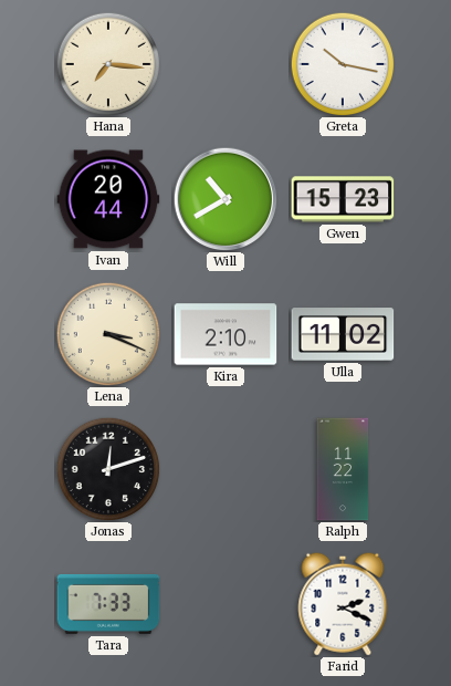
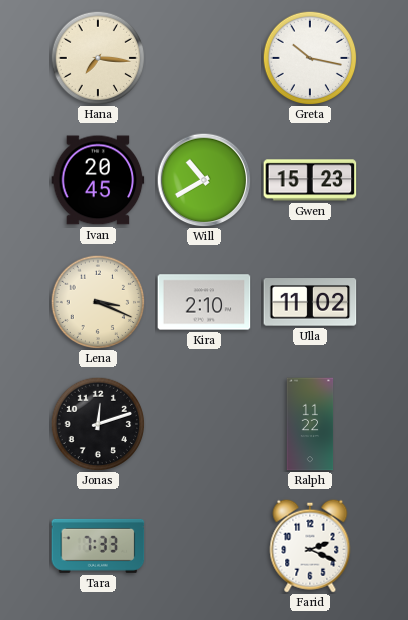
Ivan: 20:44 -> 20:45
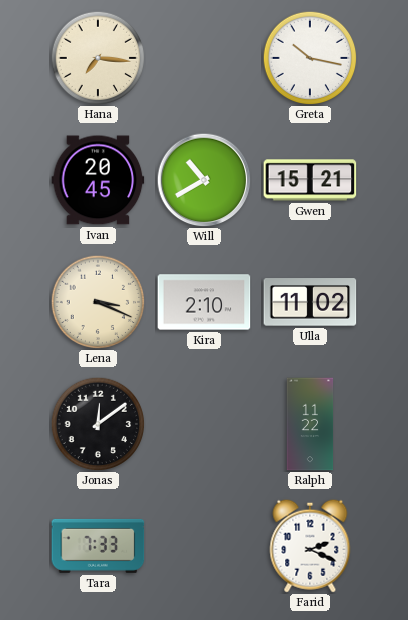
Gwen: 15:23 -> 15:21
Jonas: 12:12 -> 12:09
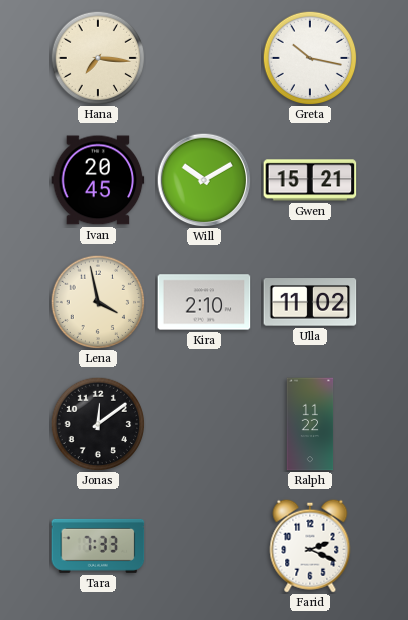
Will: 10:40 -> 10:10
Lena: 3:19 -> 3:58
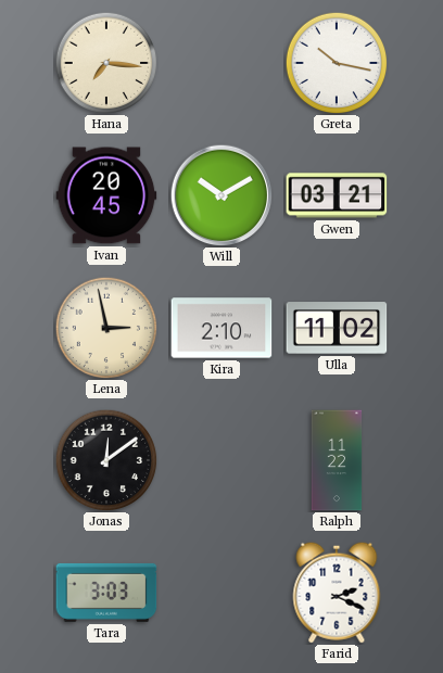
Gwen: 15:21 -> 03:21
Lena: 3:58 -> 2:58
Tara: 7:33 -> 3:03
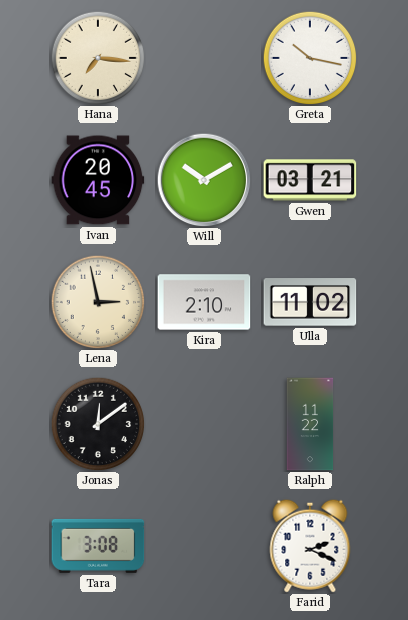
Tara: 3:03 -> 3:08
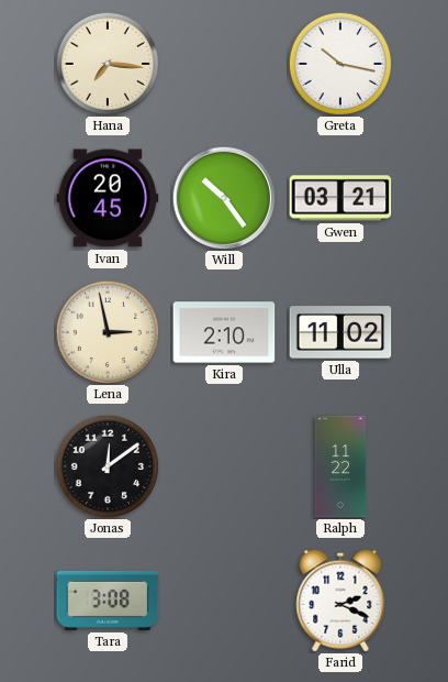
Will: 10:10 -> 10:24
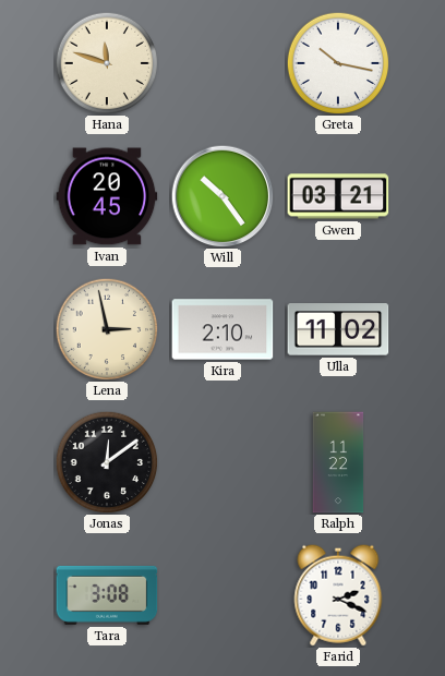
Hana: 7:16 -> 11:48
